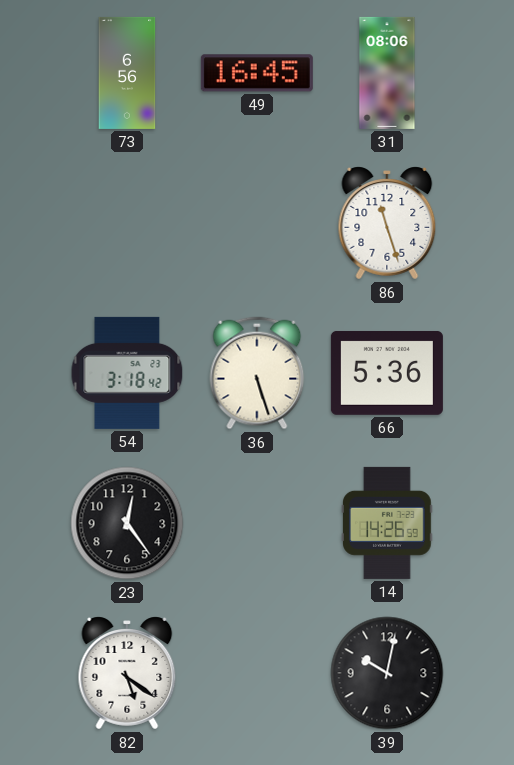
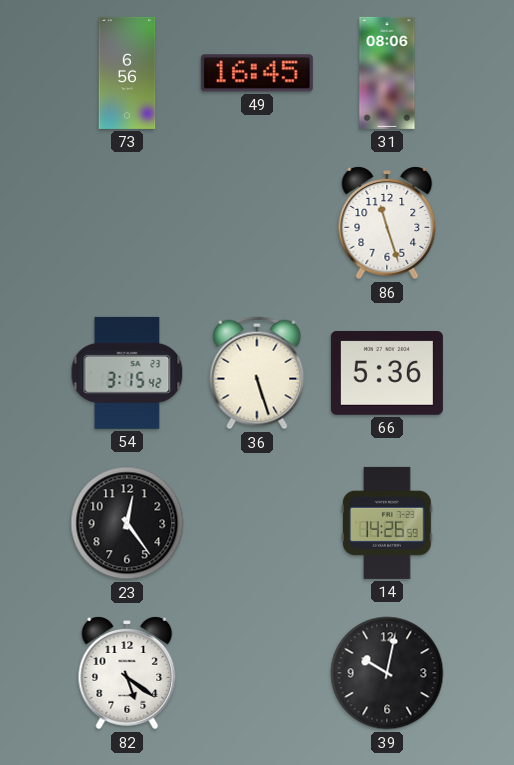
54: 3:18 -> 3:15
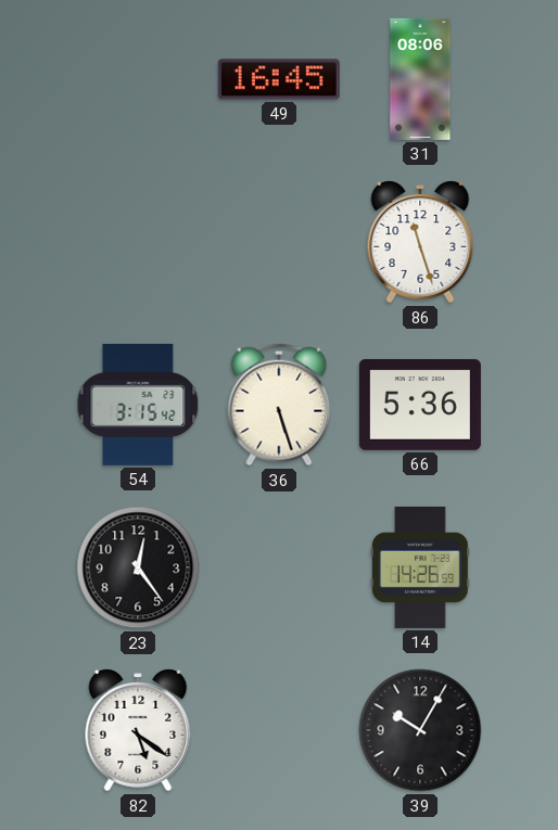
73: 6:56 -> none
39: 10:02 -> 10:05
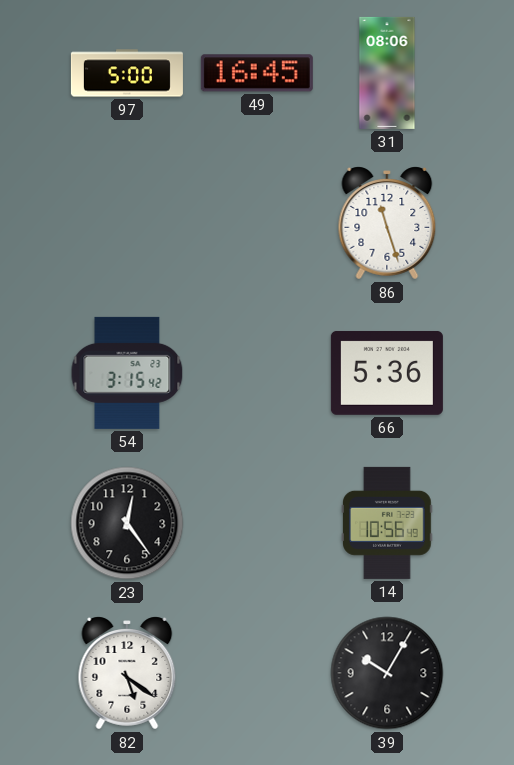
97: none -> 5:00
36: 5:27 -> none
14: 14:26 -> 10:56
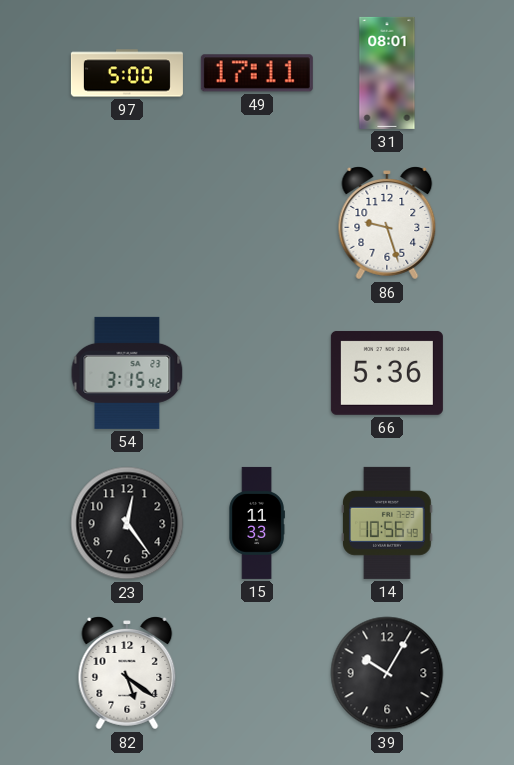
49: 16:45 -> 17:11
31: 08:06 -> 08:01
86: 11:27 -> 9:27
15: none -> 11:33
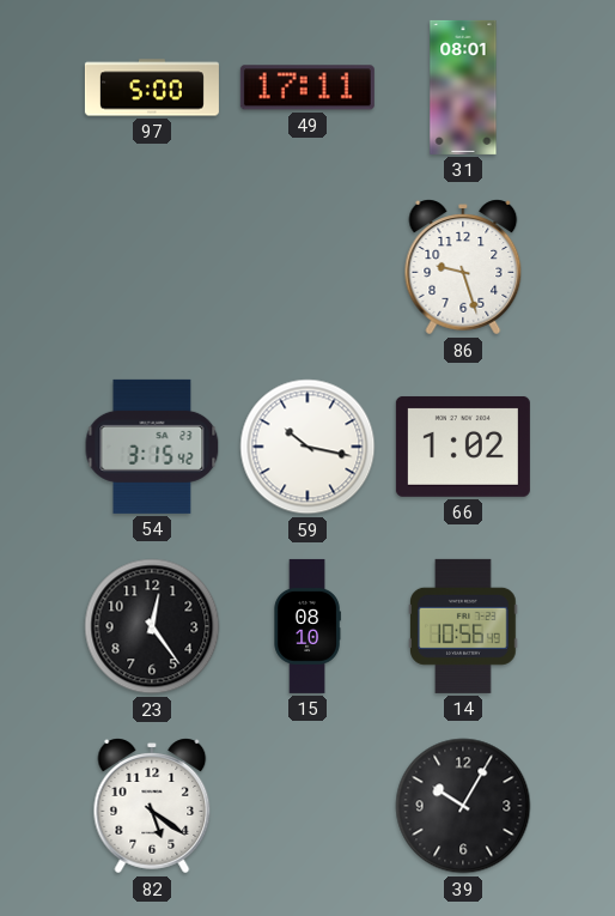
59: none -> 10:17
66: 5:36 -> 1:02
15: 11:33 -> 08:10
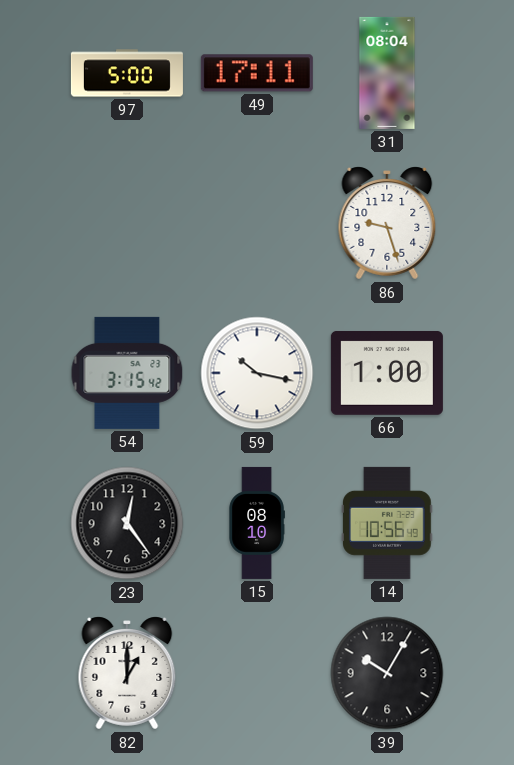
31: 08:01 -> 08:04
66: 1:02 -> 1:00
82: 5:21 -> 1:00
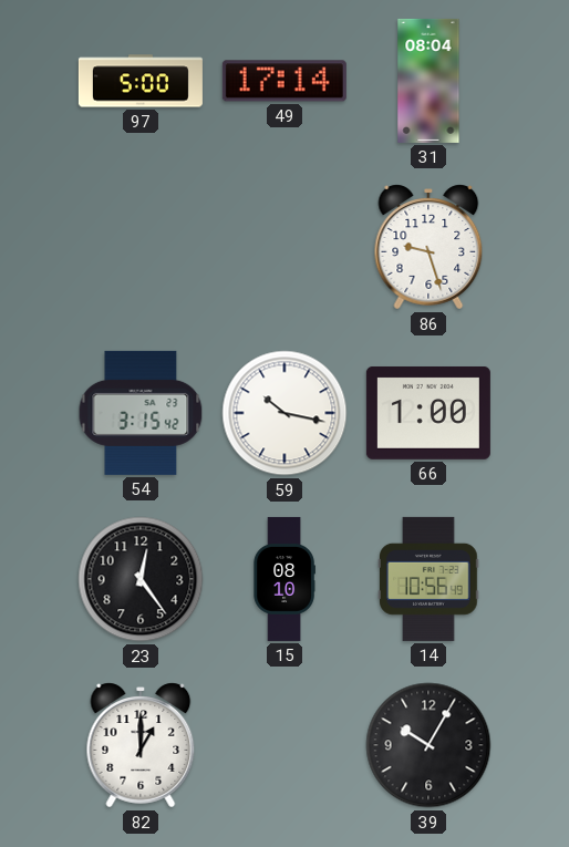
49: 17:11 -> 17:14
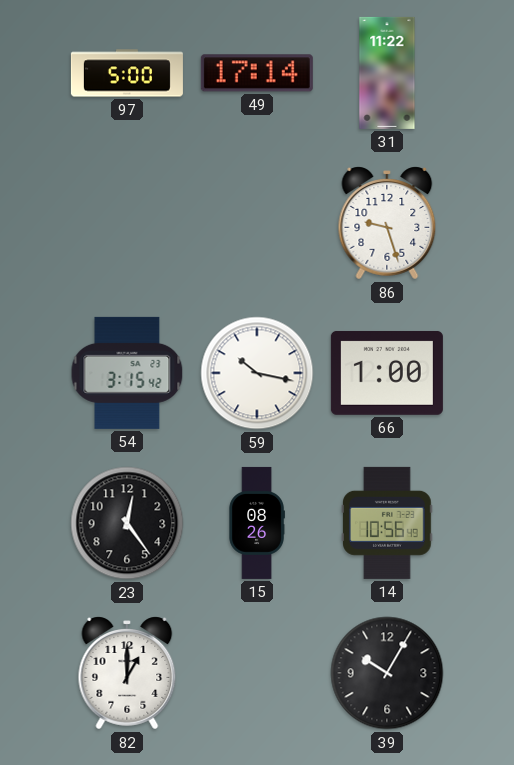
31: 08:04 -> 11:22
15: 08:10 -> 08:26
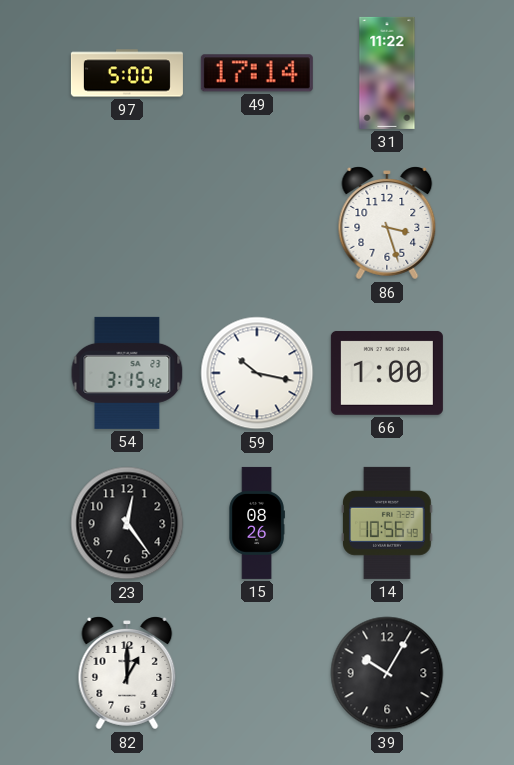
86: 9:27 -> 3:27
